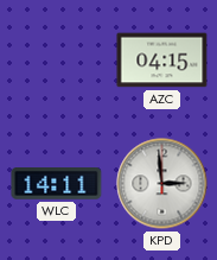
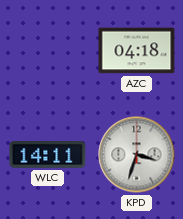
AZC: 04:15 -> 04:18
KPD: 2:59 -> 3:33
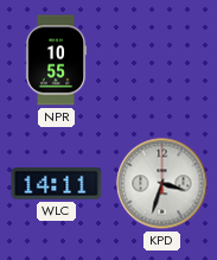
NPR: none -> 10:55
AZC: 04:18 -> none
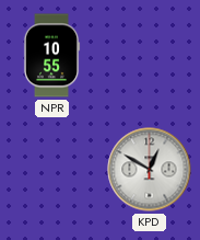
WLC: 14:11 -> none
KPD: 3:33 -> 12:50
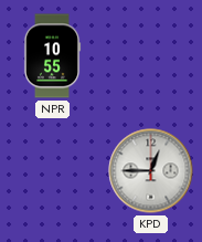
KPD: 12:50 -> 12:45
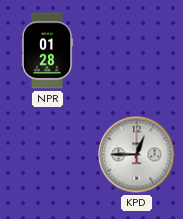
NPR: 10:55 -> 01:28
